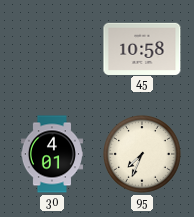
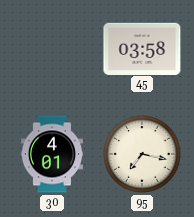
45: 10:58 -> 03:58
95: 7:34 -> 7:17
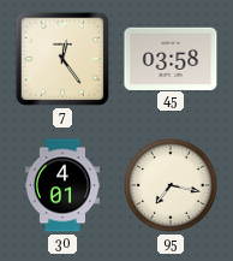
7: none -> 12:24
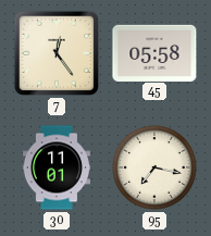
45: 03:58 -> 05:58
30: 4:01 -> 11:01
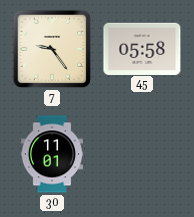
7: 12:24 -> 9:24
95: 7:17 -> none
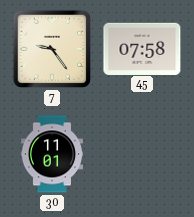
45: 05:58 -> 07:58
